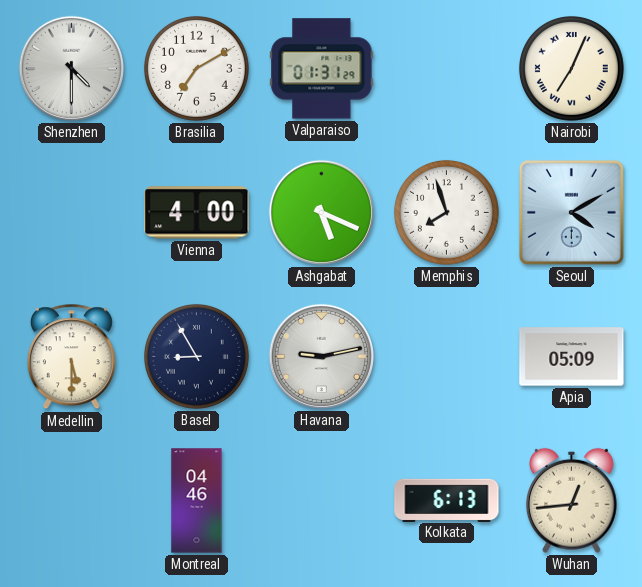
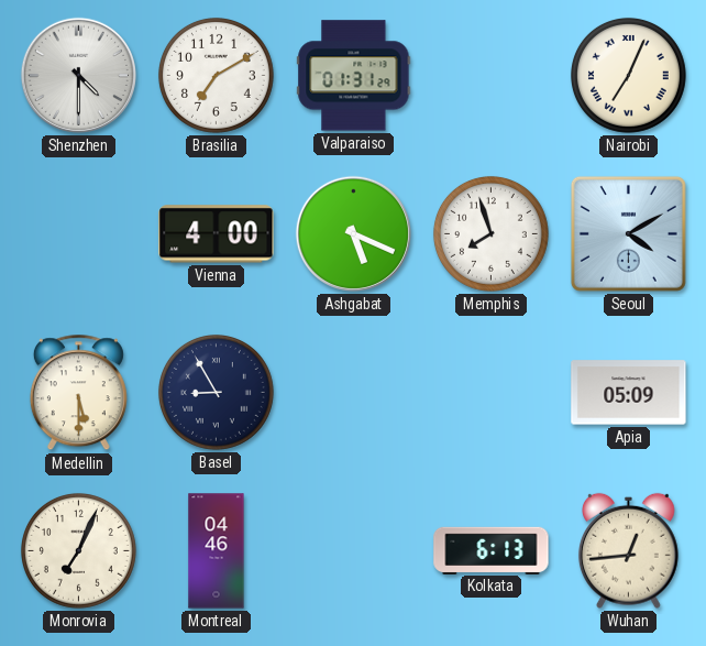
Havana: 9:13 -> none
Monrovia: none -> 7:04
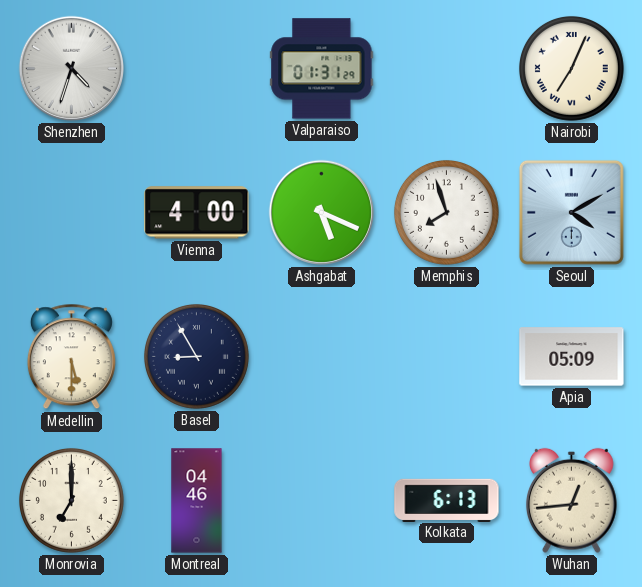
Shenzhen: 4:30 -> 4:33
Brasilia: 7:10 -> none
Monrovia: 7:04 -> 7:00
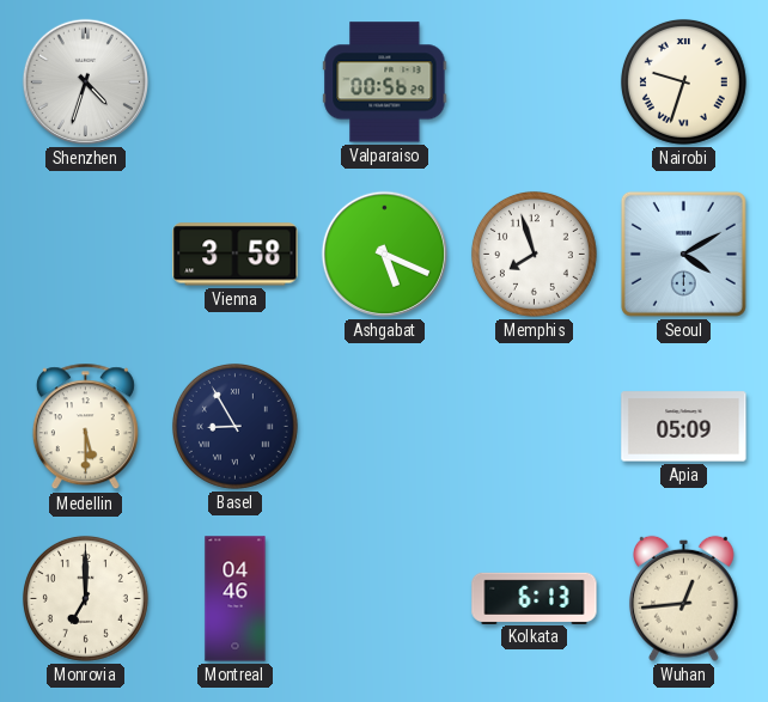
Valparaiso: 01:31 -> 00:56
Nairobi: 7:04 -> 9:33
Vienna: 4:00 -> 3:58
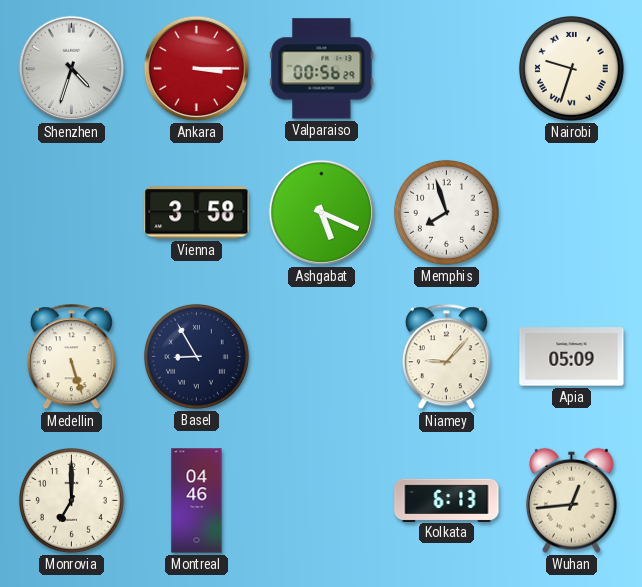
Ankara: none -> 3:15
Seoul: 4:10 -> none
Medellin: 5:30 -> 5:27
Niamey: none -> 9:07
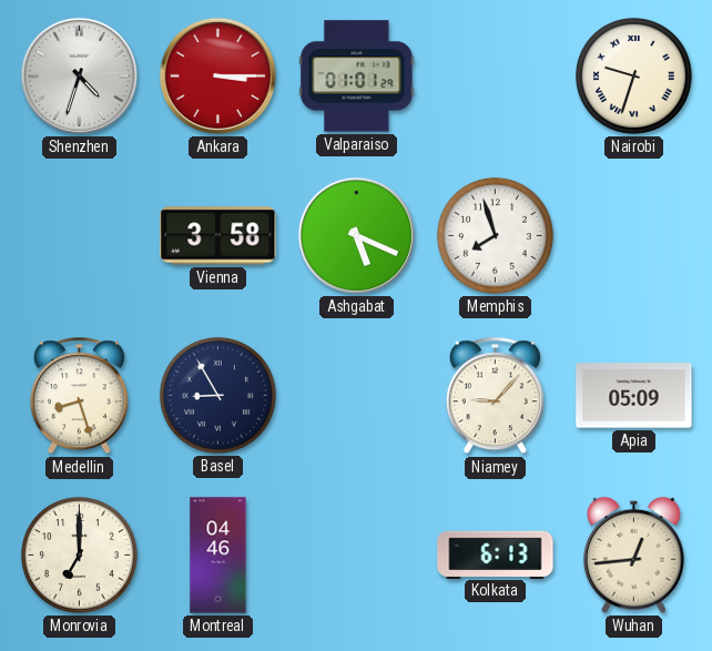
Valparaiso: 00:56 -> 01:01
Medellin: 5:27 -> 8:27
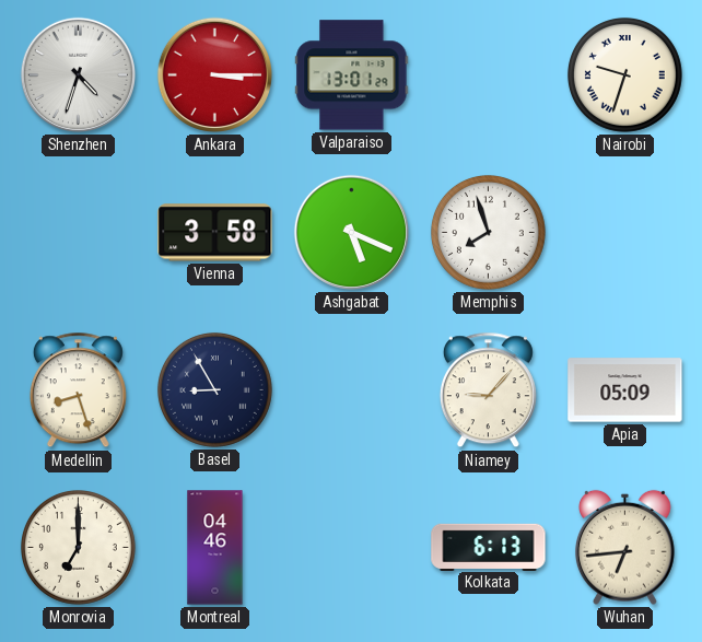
Valparaiso: 01:01 -> 13:01
Wuhan: 12:44 -> 6:44
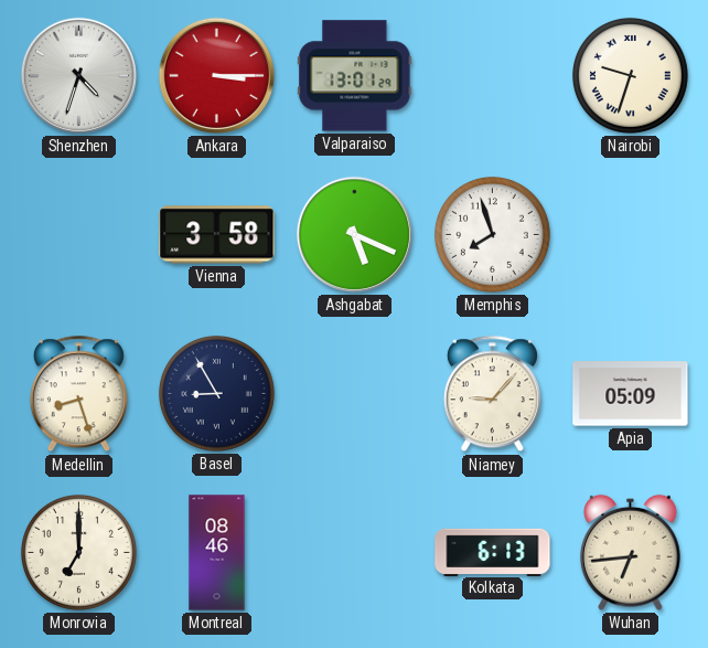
Montreal: 04:46 -> 08:46
